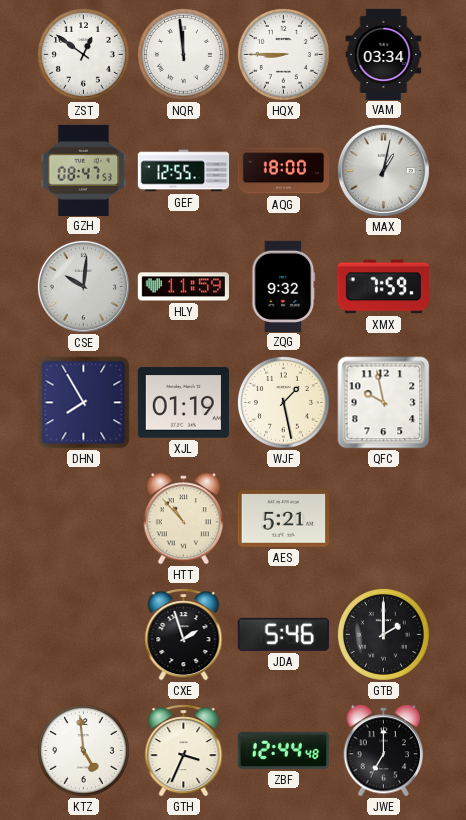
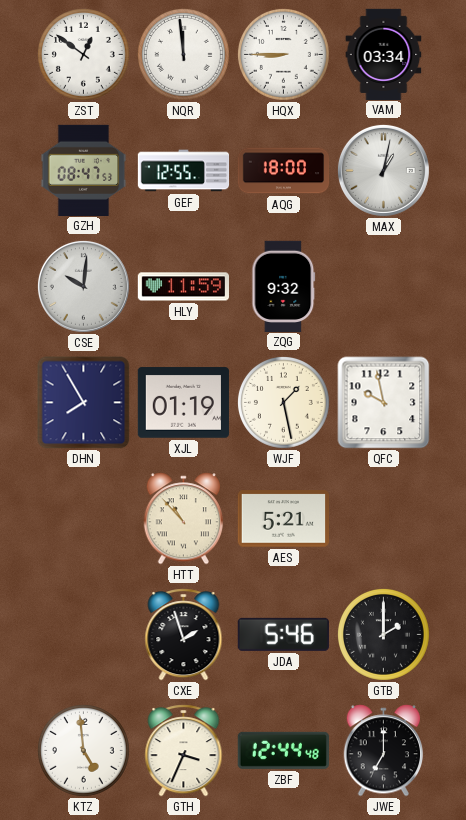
XMX: 7:59 -> none
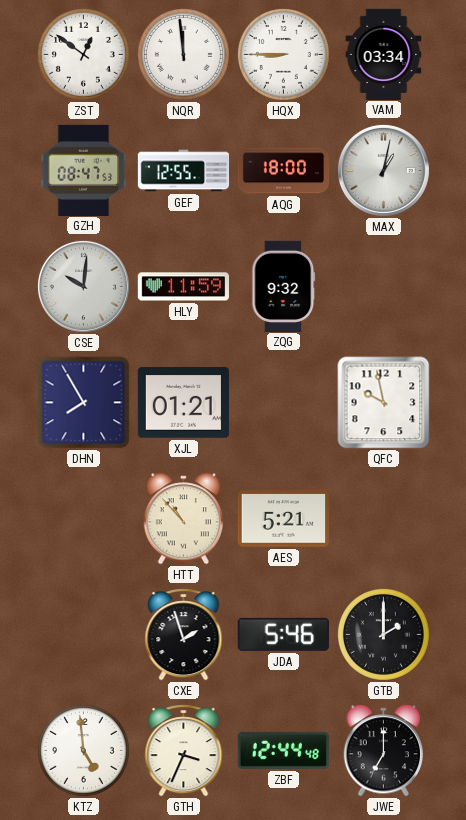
XJL: 01:19 -> 01:21
WJF: 1:28 -> none
